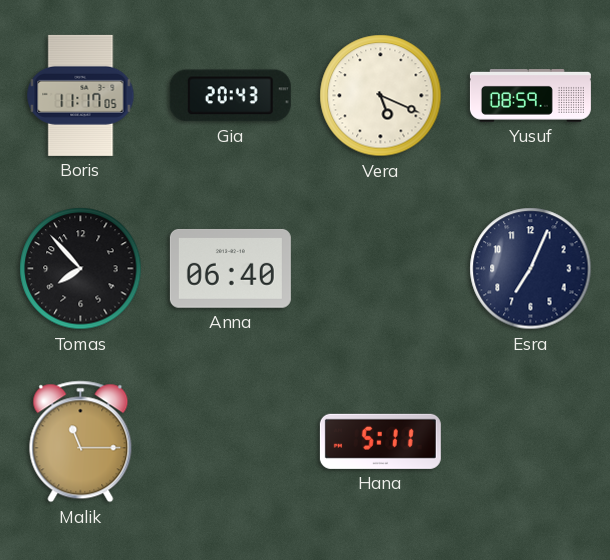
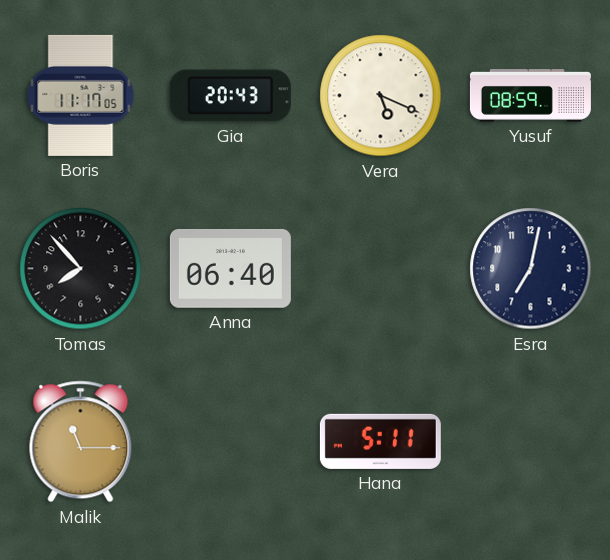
Esra: 7:04 -> 7:02
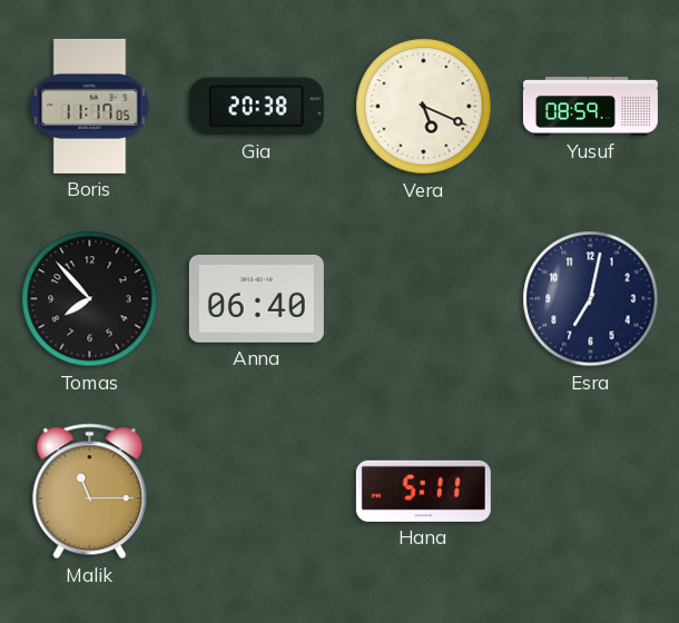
Gia: 20:43 -> 20:38
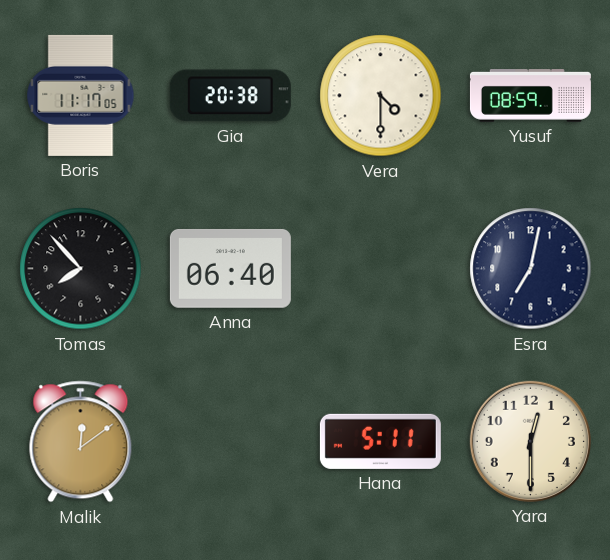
Vera: 5:19 -> 4:30
Malik: 11:15 -> 12:09
Yara: none -> 12:30
